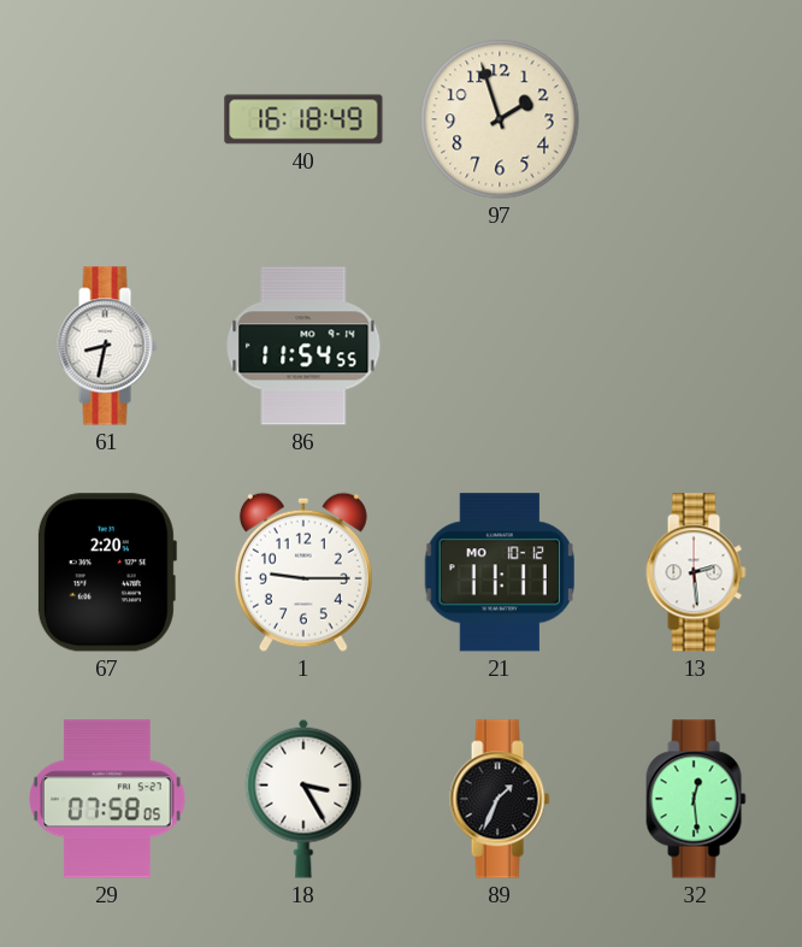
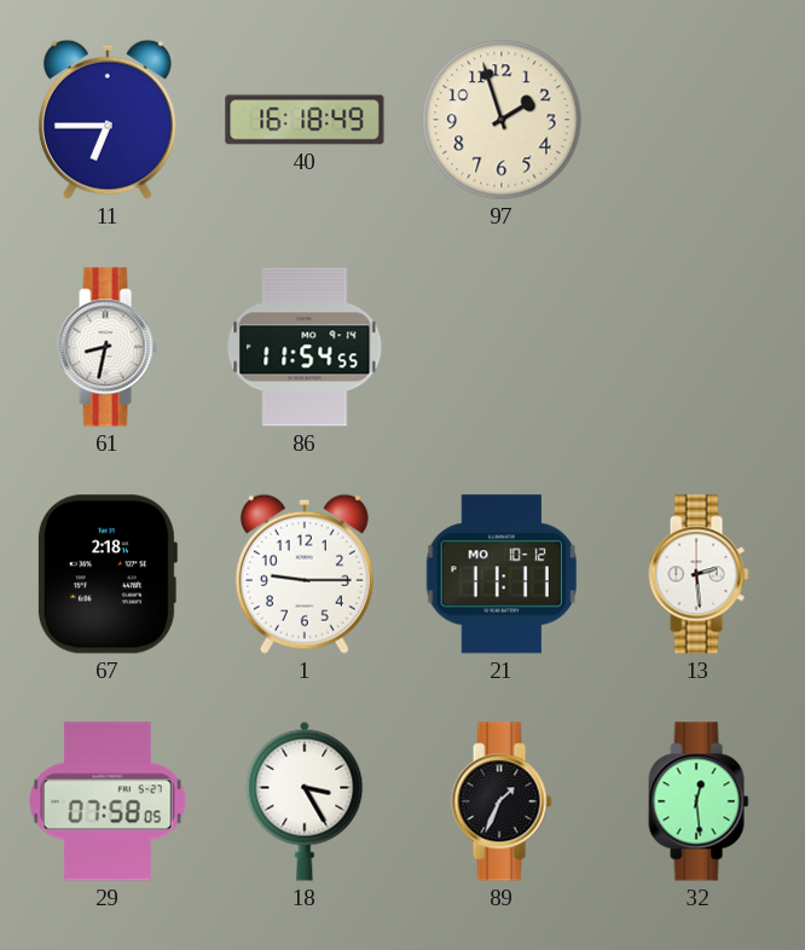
11: none -> 6:45
67: 2:20 -> 2:18
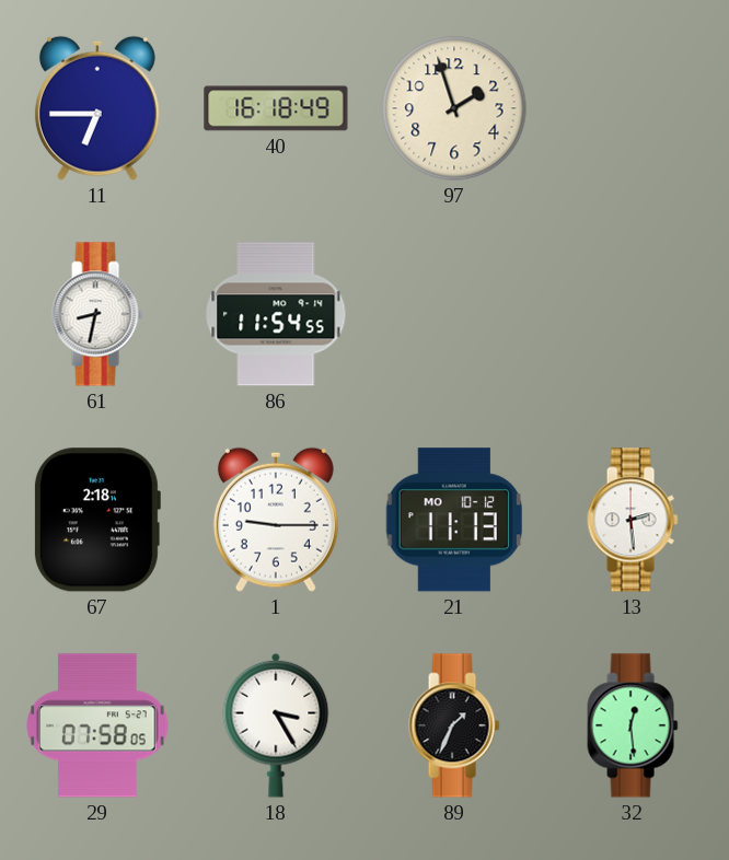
21: 11:11 -> 11:13
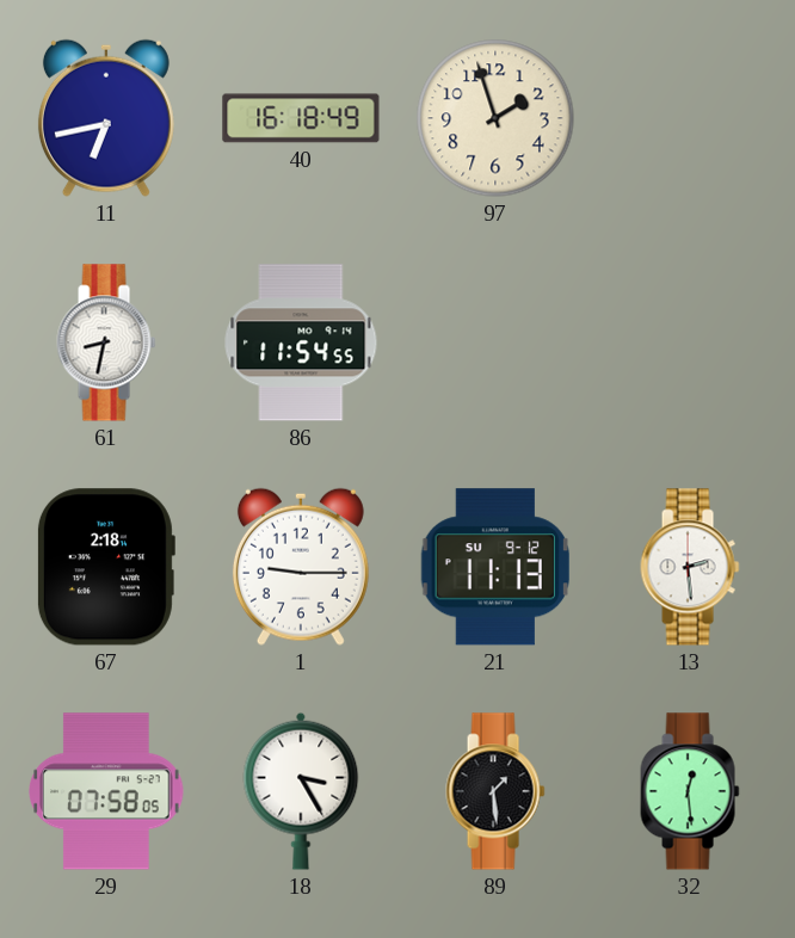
11: 6:45 -> 6:43
21 date: MO 10-12 -> SU 9-12
89: 1:34 -> 1:29
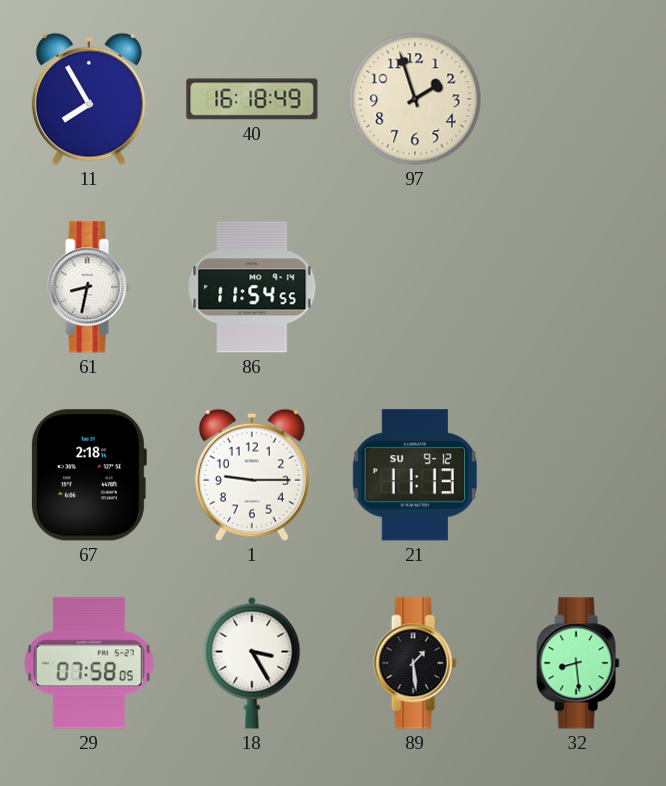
11: 6:43 -> 7:55
13: 2:29 -> none
32: 12:29 -> 8:29
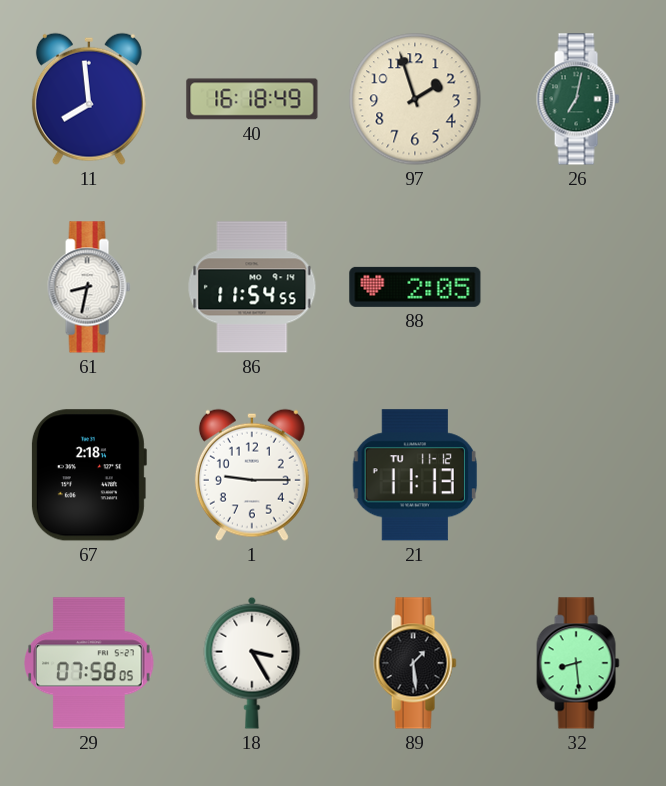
11: 7:55 -> 7:59
26: none -> 7:02
88: none -> 2:05
21 date: SU 9-12 -> TU 11-12
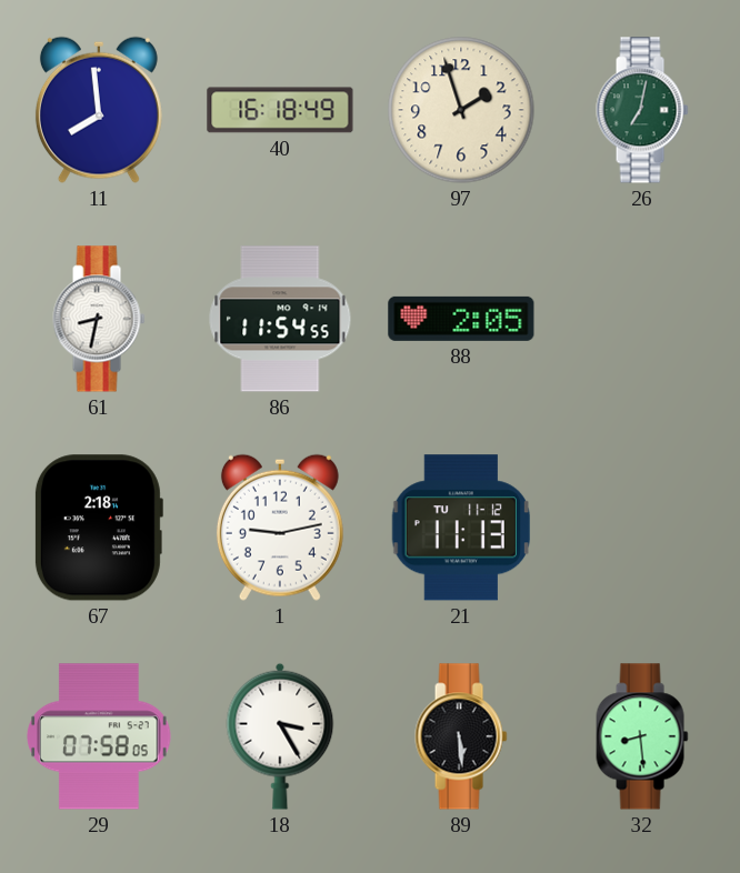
1: 9:15 -> 9:13
89: 1:29 -> 5:29
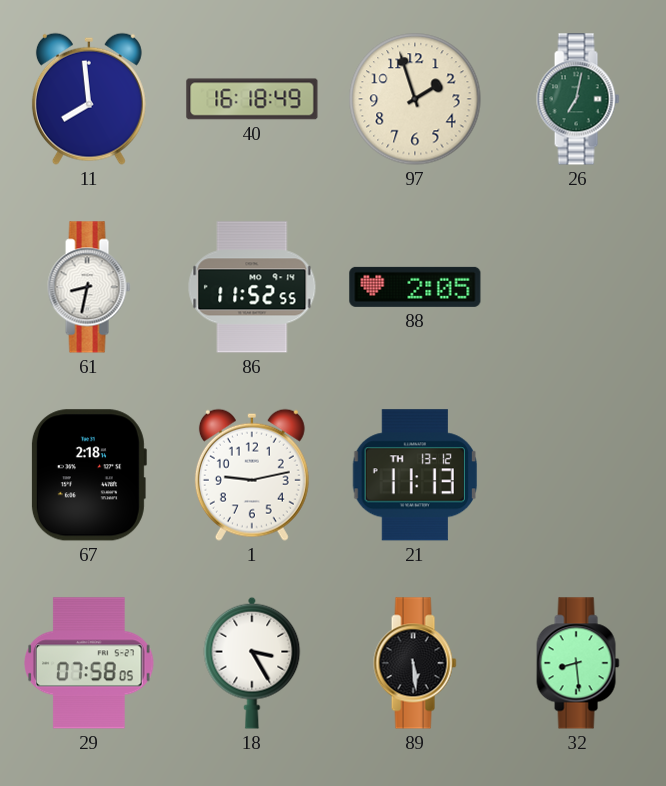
86: 11:54 -> 11:52
21 date: TU 11-12 -> TH 13-12
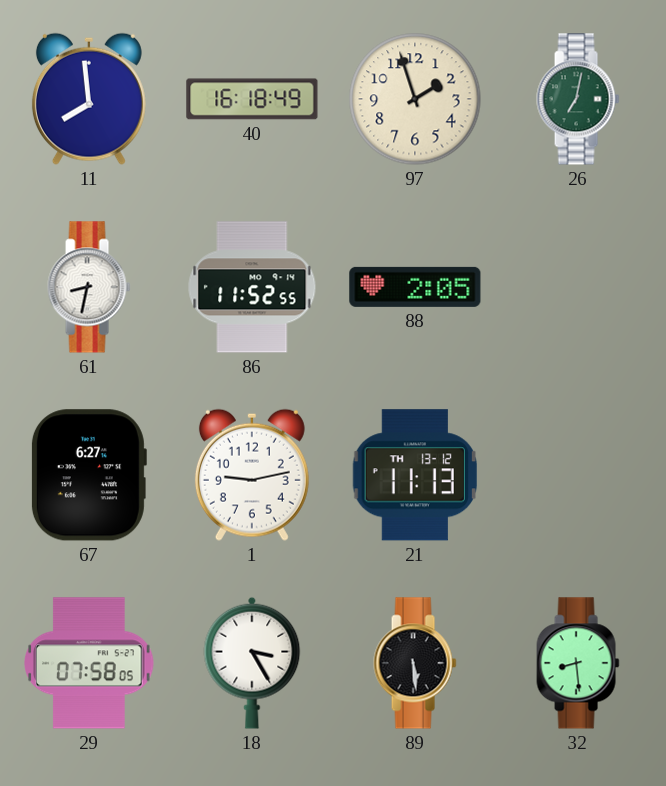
67: 2:18 -> 6:27
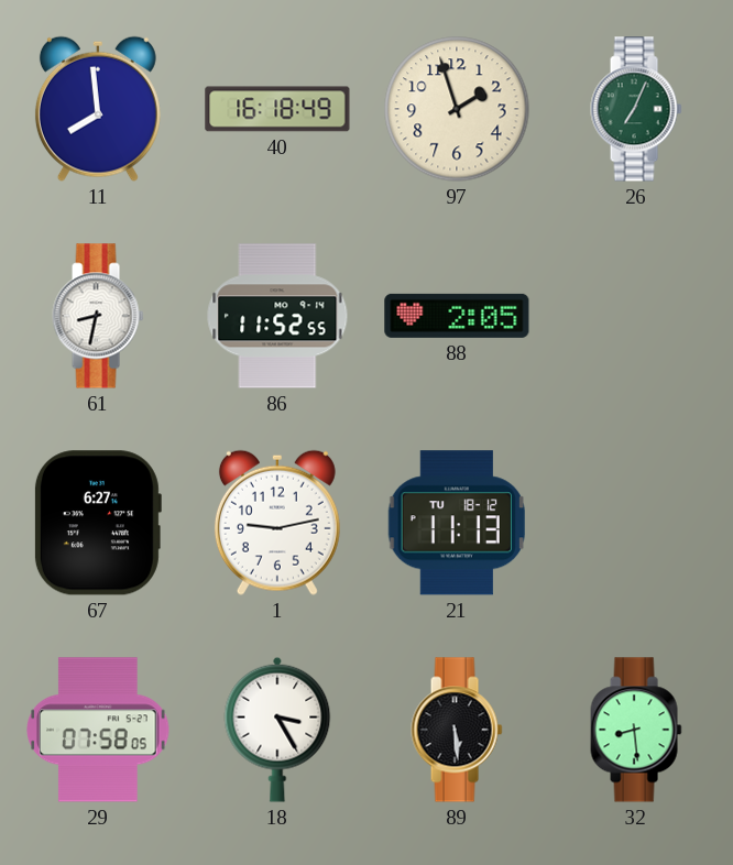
26: 7:02 -> 7:04
21 date: TH 13-12 -> TU 18-12
